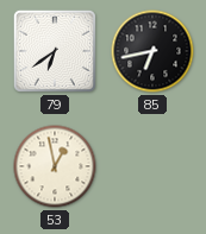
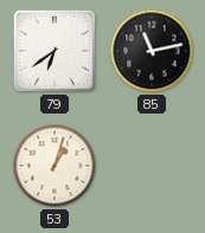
85: 6:43 -> 11:13
53: 12:58 -> 1:03
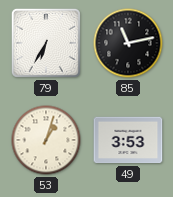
79: 6:39 -> 6:35
49: none -> 3:53
